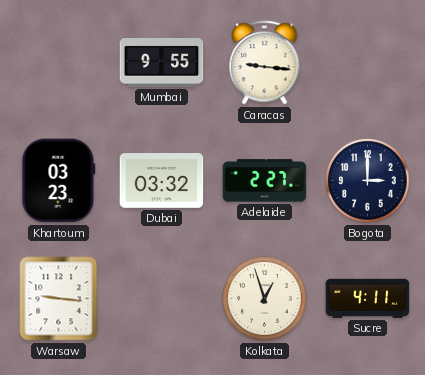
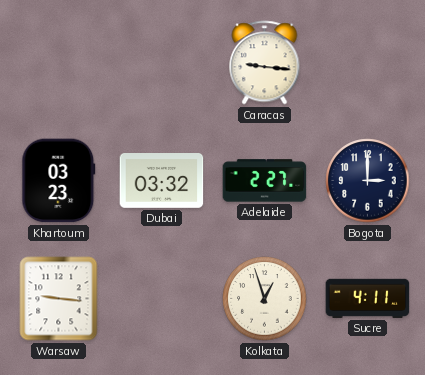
Mumbai: 9:55 -> none
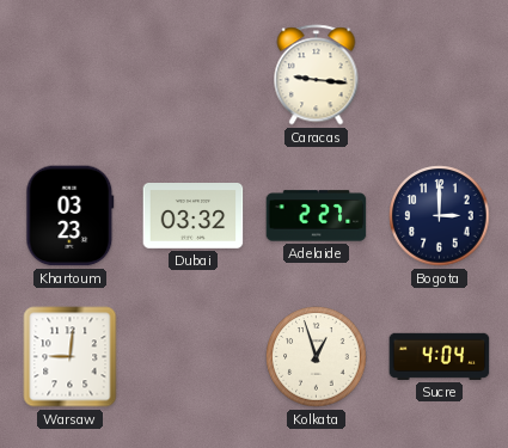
Warsaw: 9:16 -> 9:01
Sucre: 4:11 -> 4:04
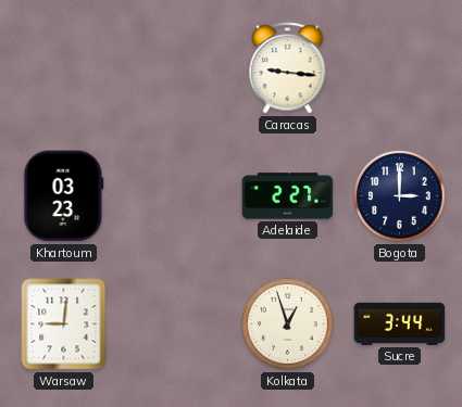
Dubai: 03:32 -> none
Sucre: 4:04 -> 3:44
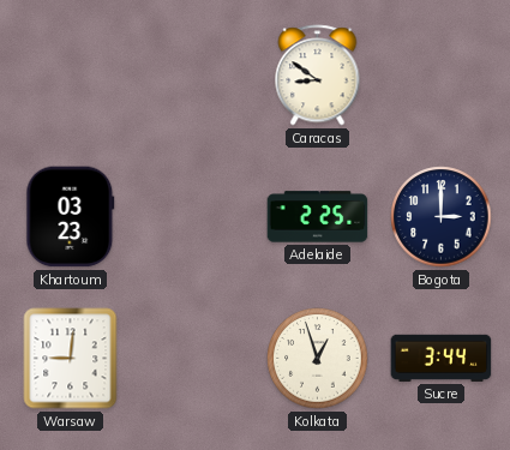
Caracas: 9:16 -> 8:51
Adelaide: 2:27 -> 2:25
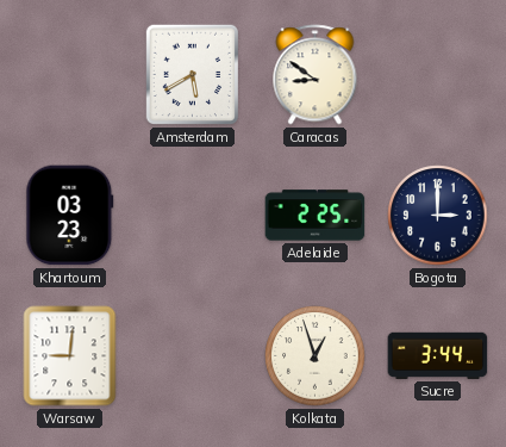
Amsterdam: none -> 5:40
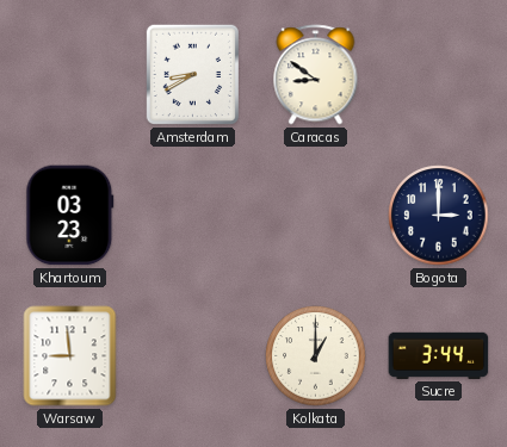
Amsterdam: 5:40 -> 8:40
Adelaide: 2:25 -> none
Warsaw: 9:01 -> 8:59
Kolkata: 12:57 -> 1:00
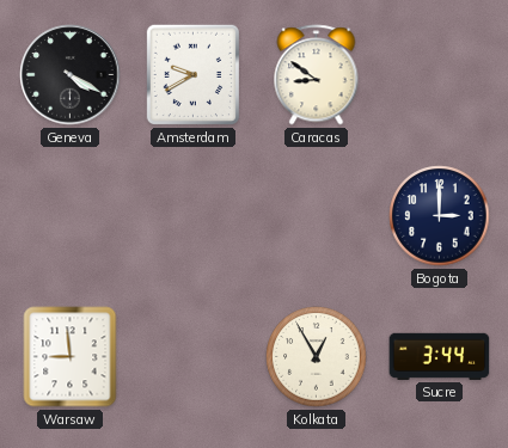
Geneva: none -> 4:20
Amsterdam: 8:40 -> 9:40
Khartoum: 03:23 -> none
Kolkata: 1:00 -> 12:55
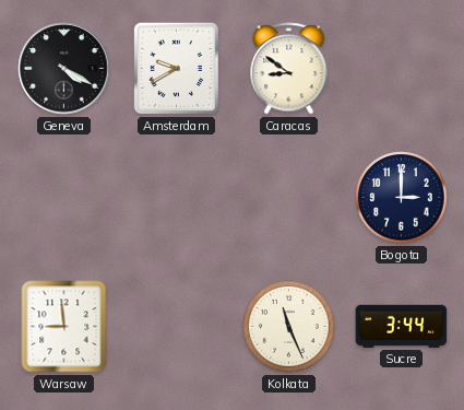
Kolkata: 12:55 -> 11:26
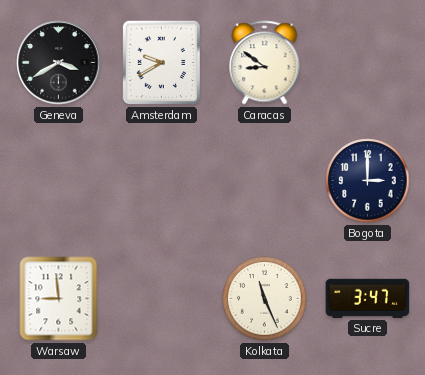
Geneva: 4:20 -> 3:40
Sucre: 3:44 -> 3:47
